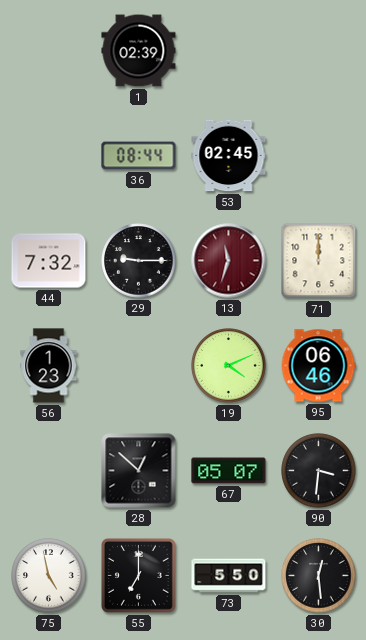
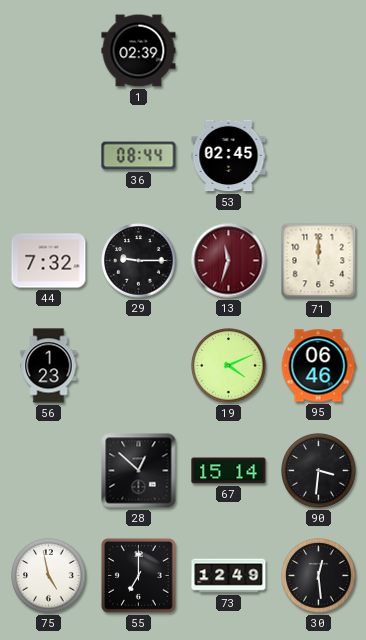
67: 05:07 -> 15:14
73: 5:50 -> 12:49
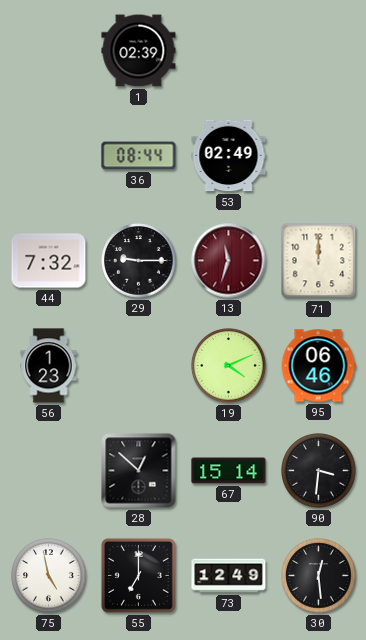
53: 02:45 -> 02:49
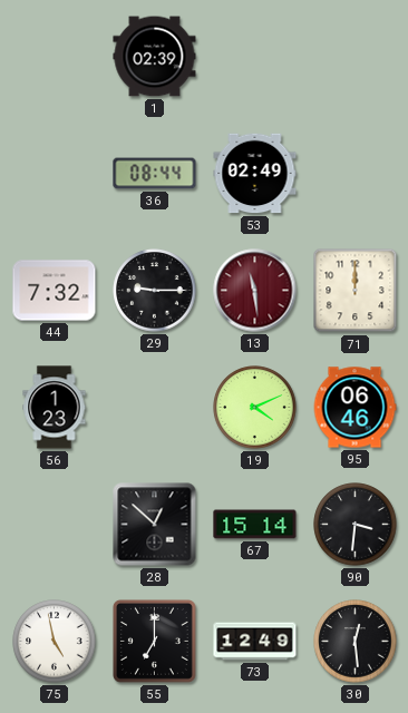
13: 11:33 -> 11:29
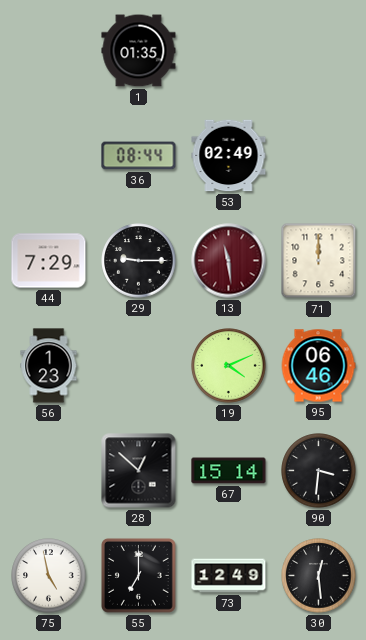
1: 02:39 -> 01:35
44: 7:32 -> 7:29
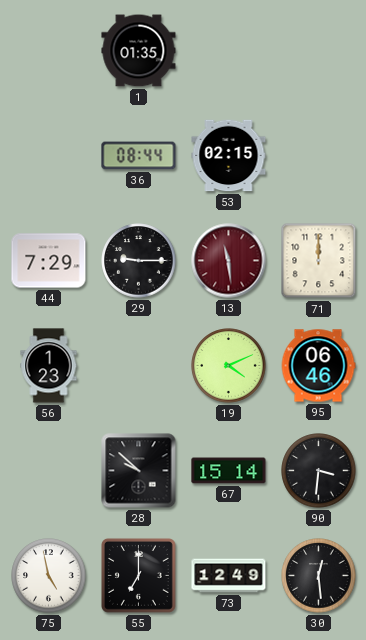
53: 02:49 -> 02:15
28: 12:52 -> 9:52
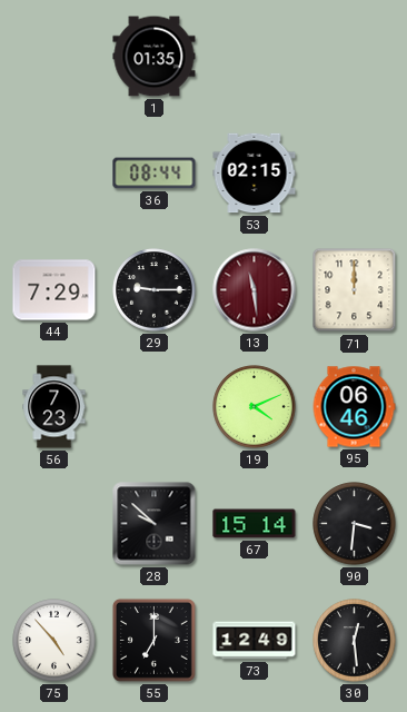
56: 1:23 -> 7:23
75: 4:58 -> 4:53
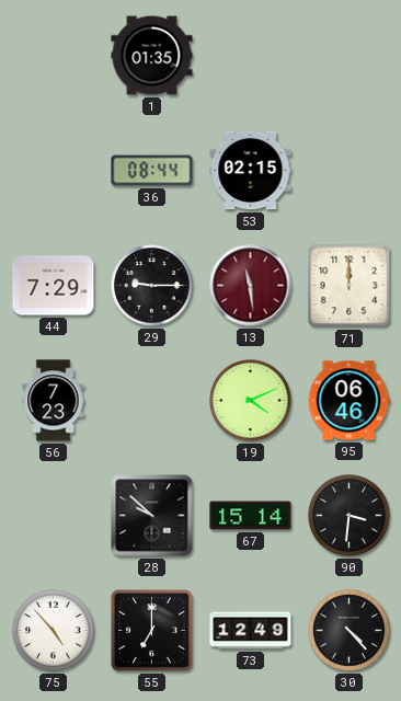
30: 12:29 -> 4:23
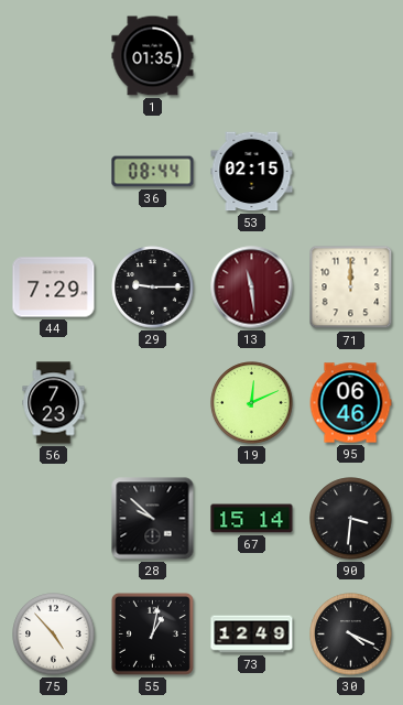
19: 4:11 -> 12:11
55: 7:00 -> 1:02
30: 4:23 -> 4:19
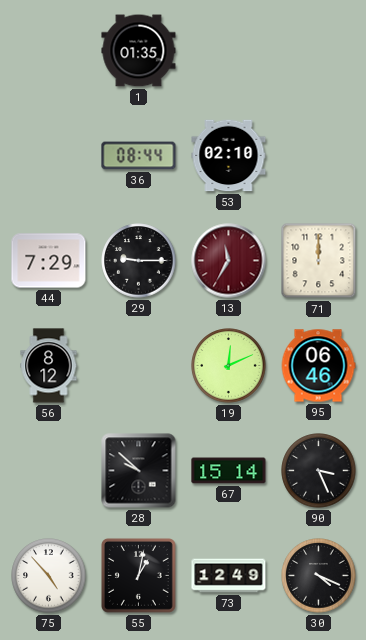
53: 02:15 -> 02:10
13: 11:29 -> 11:35
56: 7:23 -> 8:12
90: 3:31 -> 3:26
